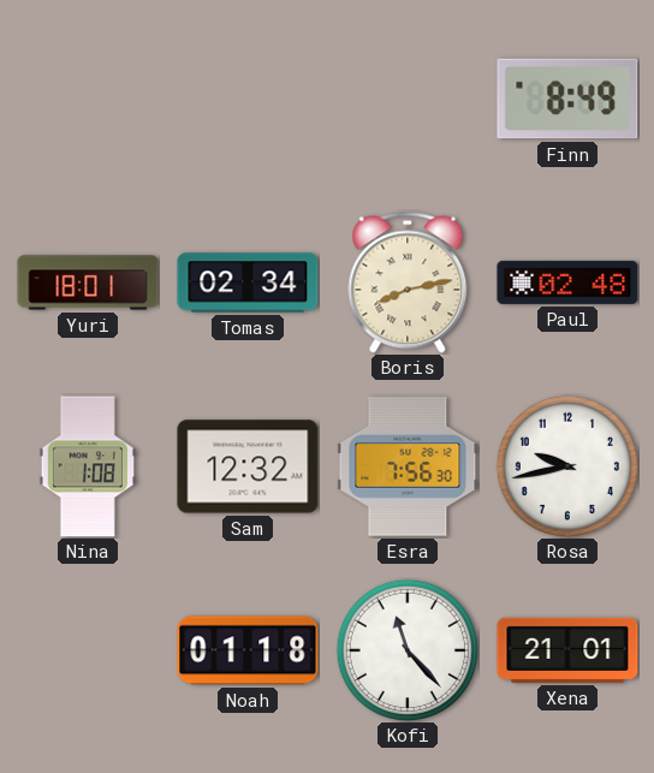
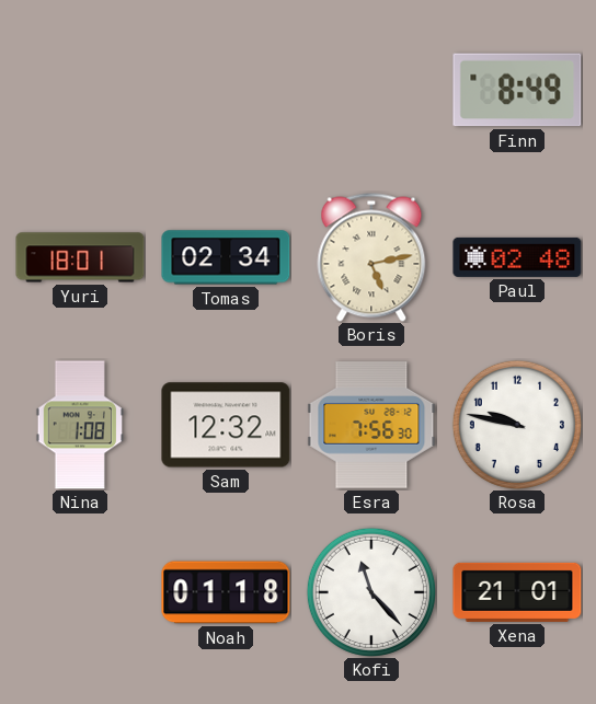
Boris: 8:13 -> 5:13
Rosa: 9:43 -> 9:47
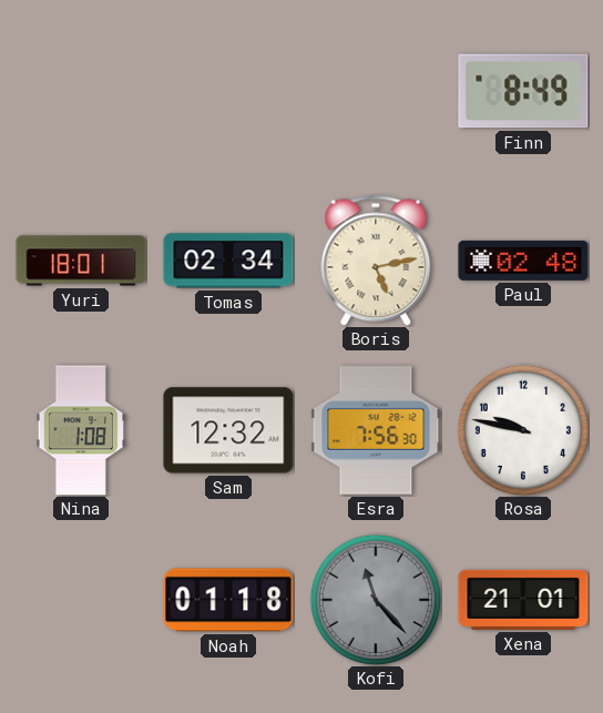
Kofi dial: white -> grey
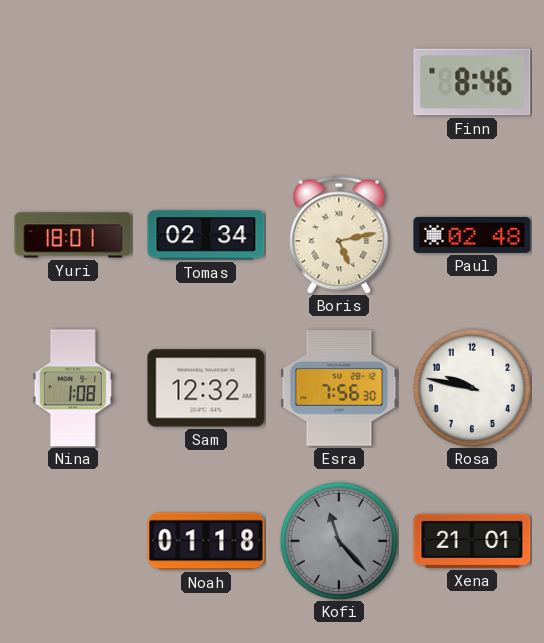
Finn: 8:49 -> 8:46
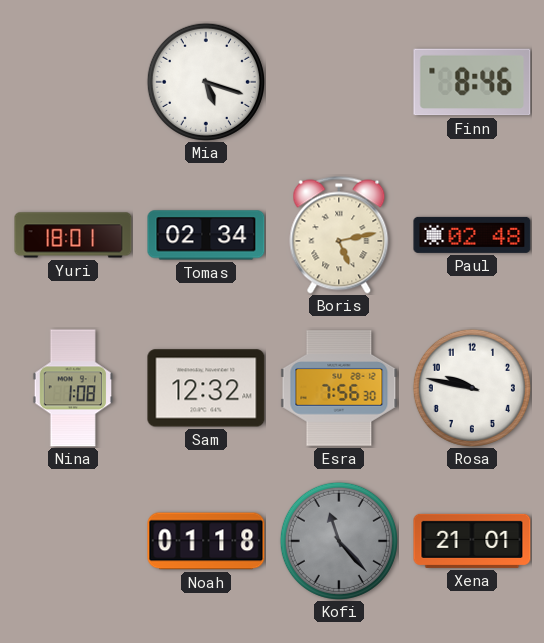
Mia: none -> 5:18
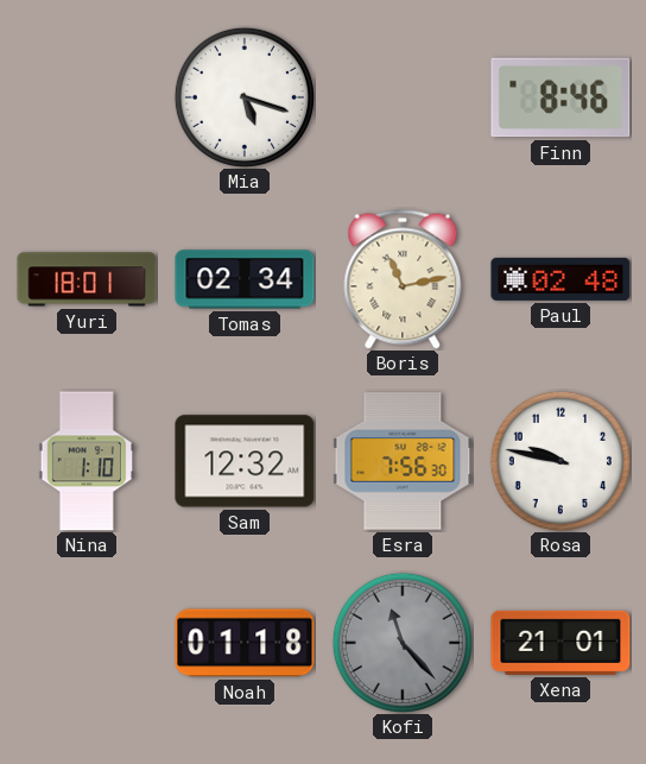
Boris: 5:13 -> 11:13
Nina: 1:08 -> 1:10
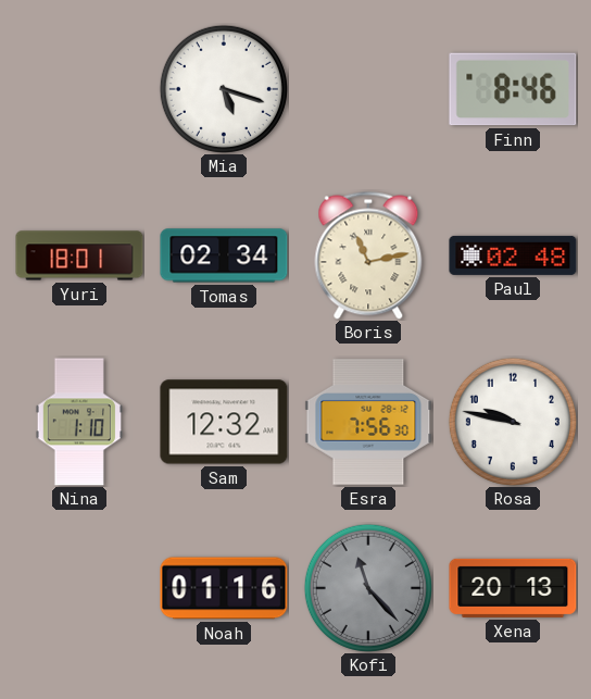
Noah: 01:18 -> 01:16
Xena: 21:01 -> 20:13
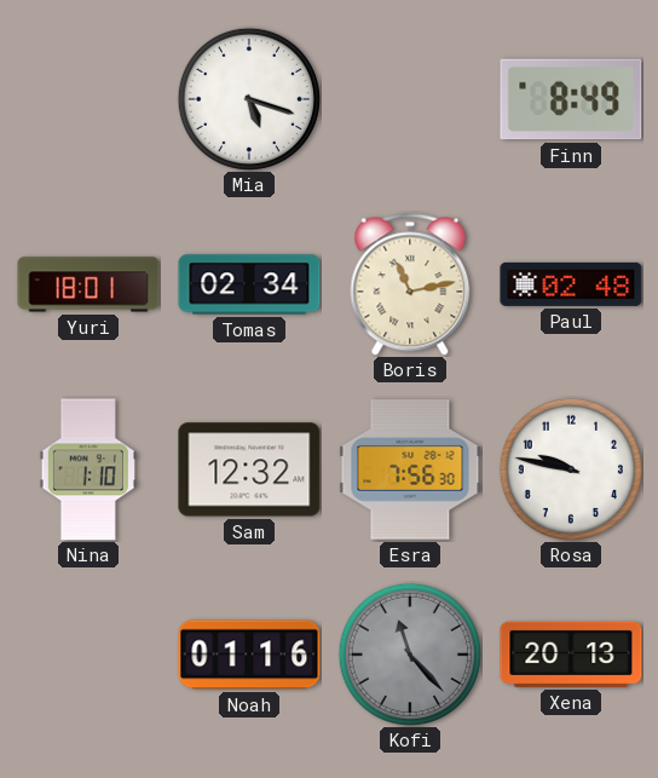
Finn: 8:46 -> 8:49
